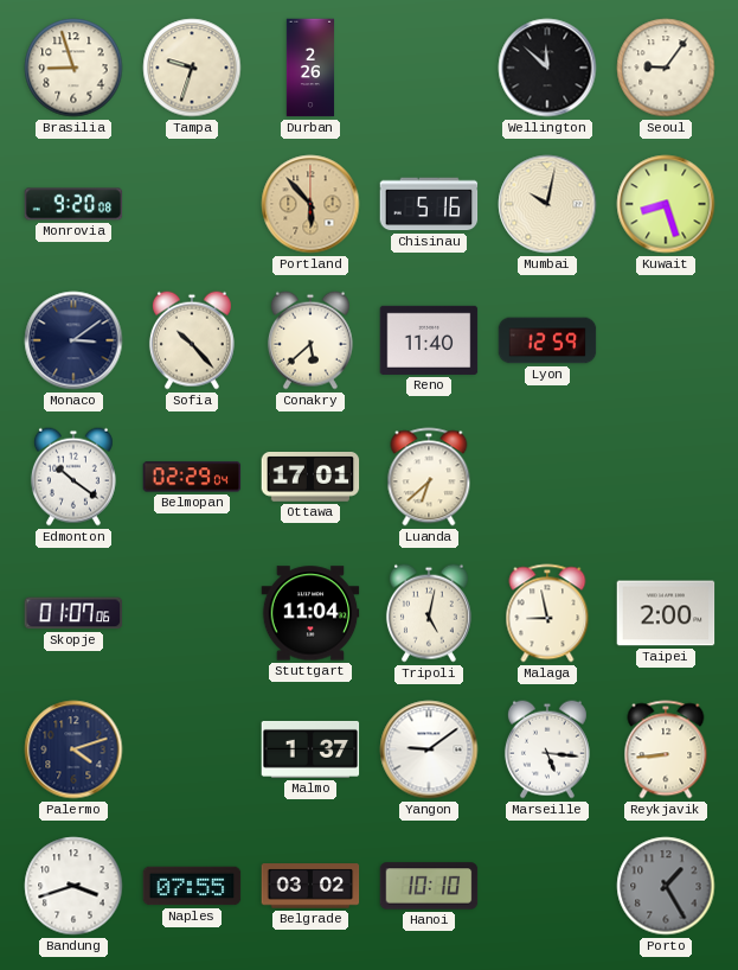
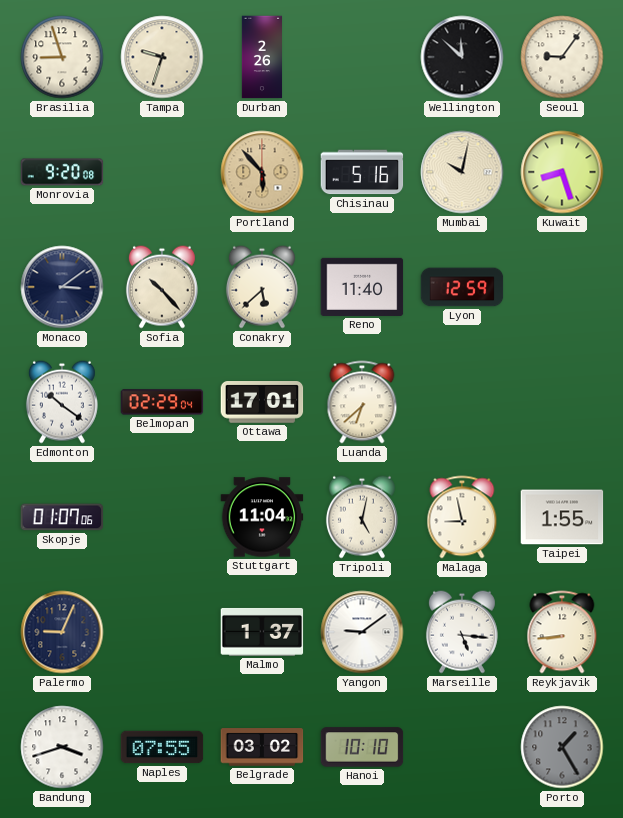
Taipei: 2:00 -> 1:55
Palermo: 4:12 -> 9:04
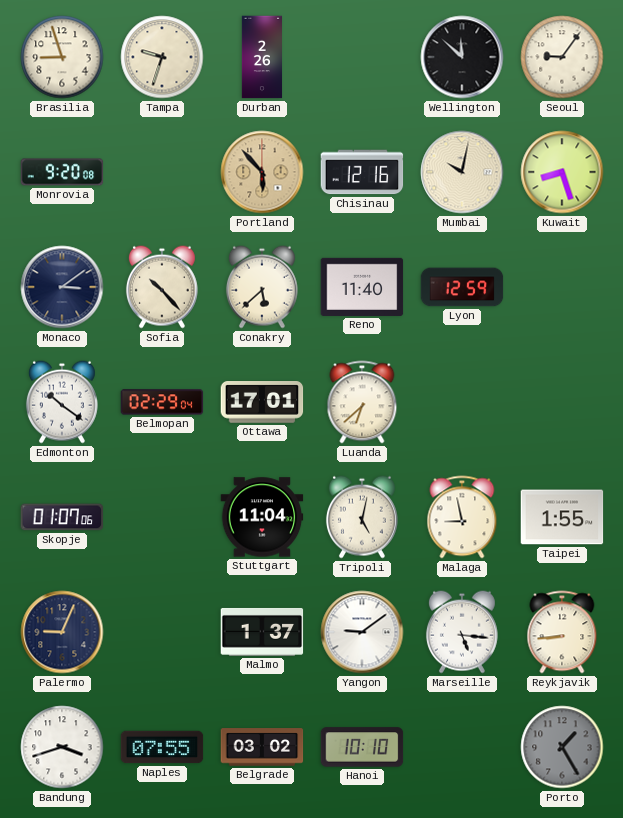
Chisinau: 5:16 -> 12:16
